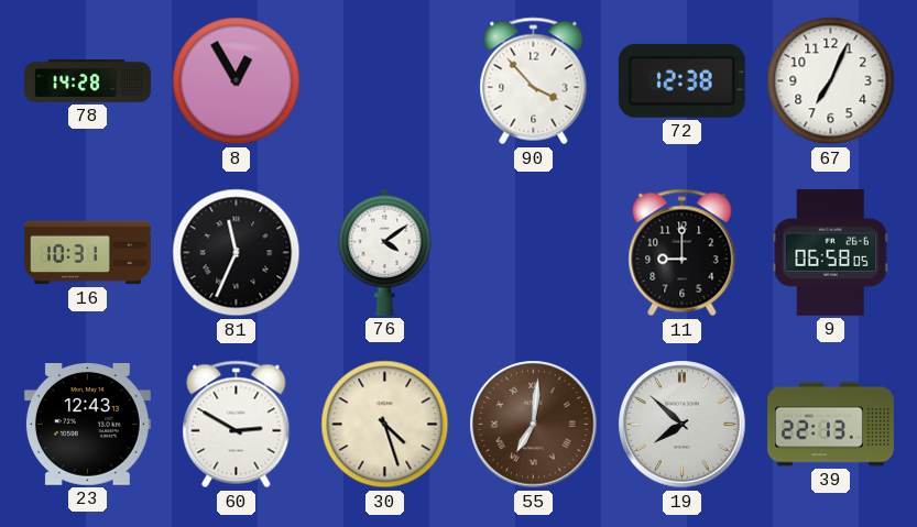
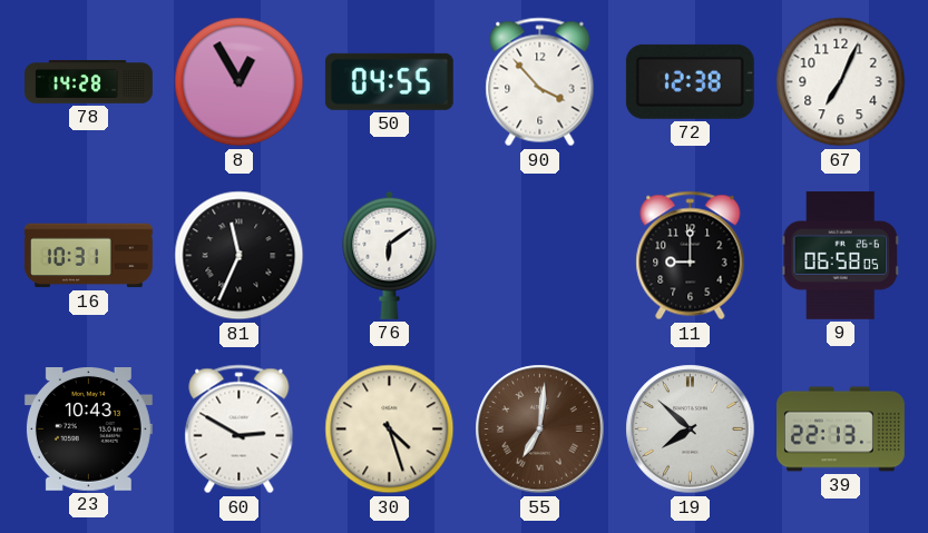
50: none -> 04:55
76: 4:09 -> 6:09
23: 12:43 -> 10:43
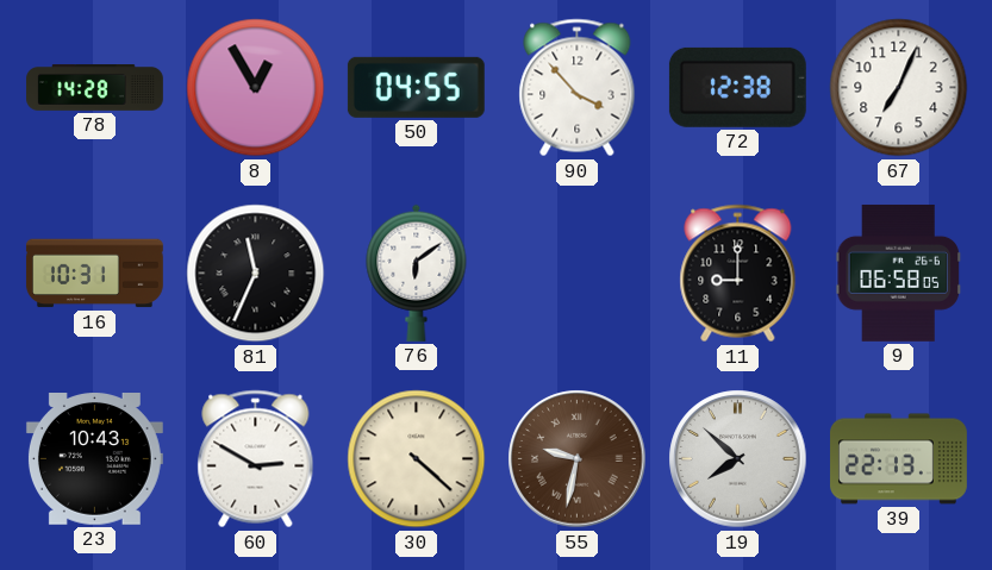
30: 4:27 -> 4:22
55: 7:01 -> 9:32
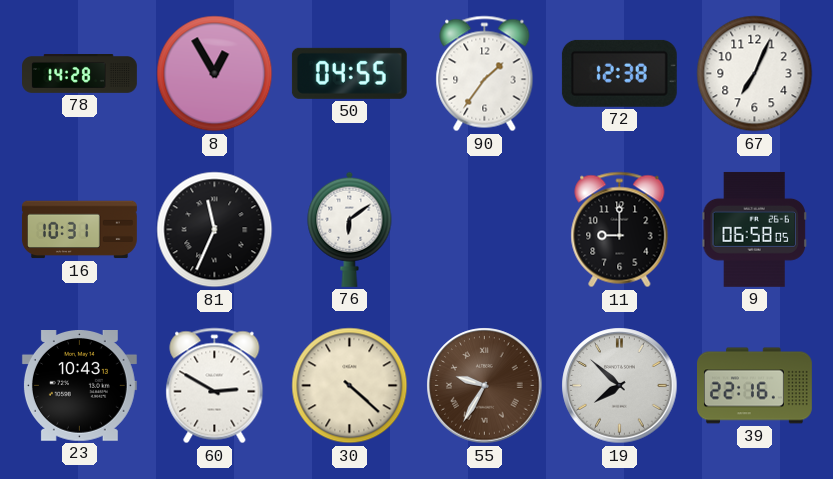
90: 3:53 -> 1:36
55: 9:32 -> 9:35
39: 22:13 -> 22:16
